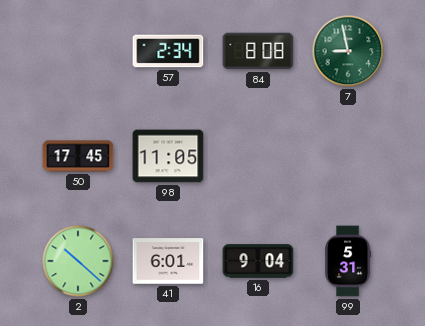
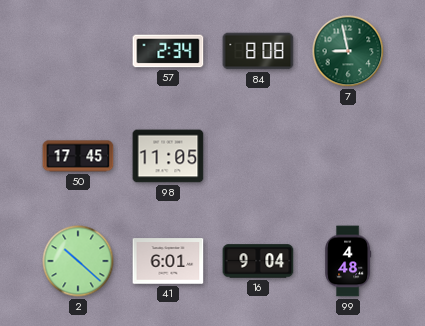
99: 5:31 -> 4:48
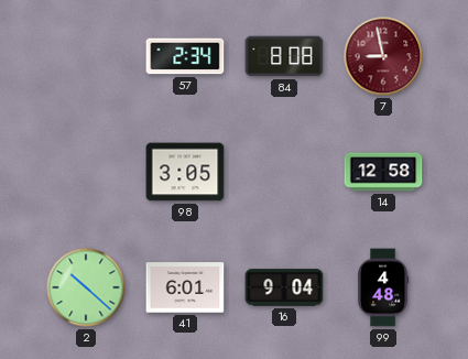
7 dial: green -> burgundy
50: 17:45 -> none
98: 11:05 -> 3:05
14: none -> 12:58
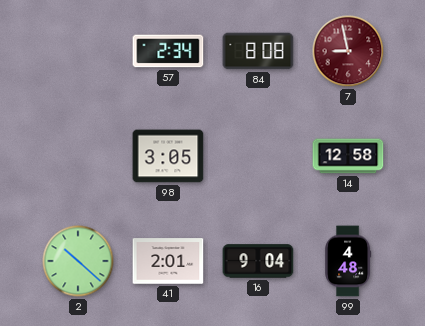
41: 6:01 -> 2:01
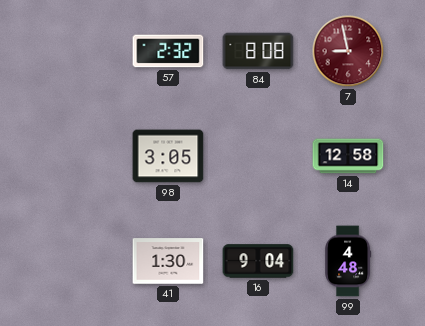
57: 2:34 -> 2:32
2: 10:22 -> none
41: 2:01 -> 1:30
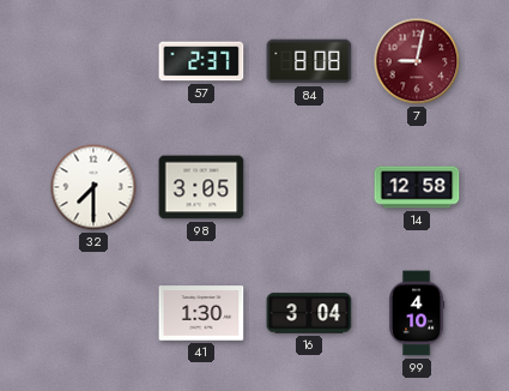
57: 2:32 -> 2:37
7: 8:58 -> 9:02
32: none -> 7:30
16: 9:04 -> 3:04
99: 4:48 -> 4:10
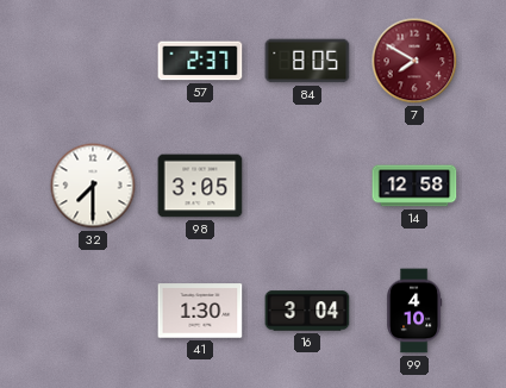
84: 8:08 -> 8:05
7: 9:02 -> 7:50
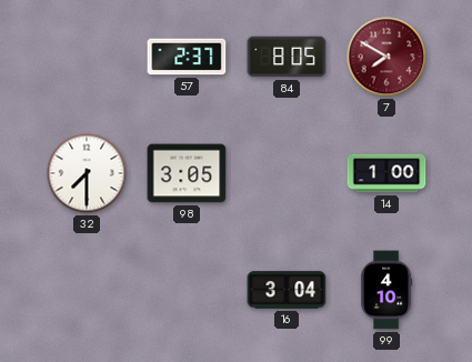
14: 12:58 -> 1:00
41: 1:30 -> none
